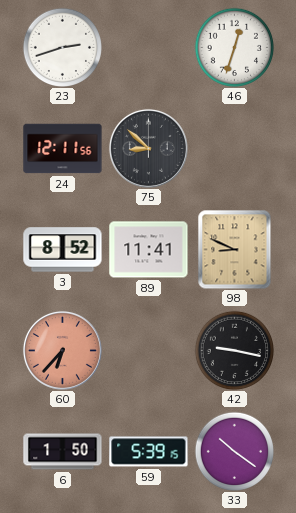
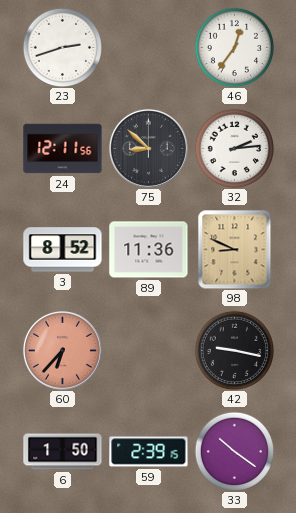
46: 12:33 -> 12:36
32: none -> 2:14
89: 11:41 -> 11:36
59: 5:39 -> 2:39
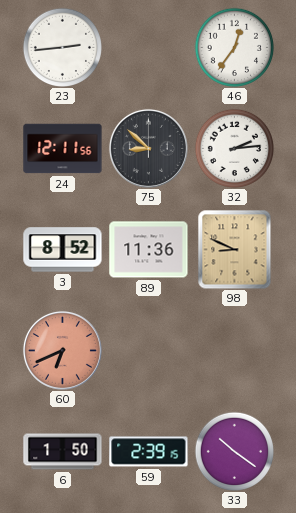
23: 2:42 -> 2:44
60: 6:37 -> 6:41
42: 9:17 -> none
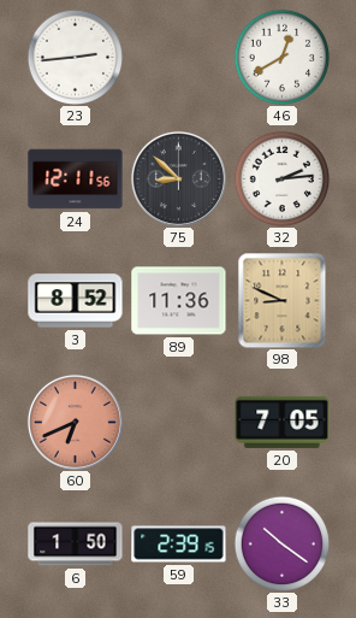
46: 12:36 -> 12:40
20: none -> 7:05
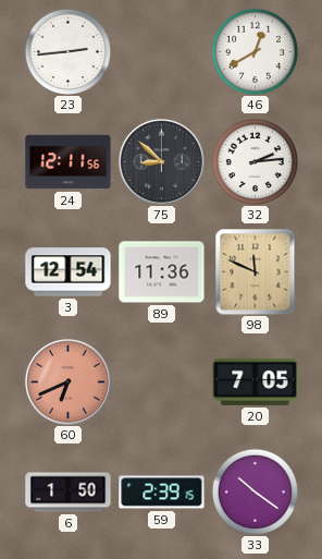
3: 8:52 -> 12:54
98: 8:49 -> 11:49
